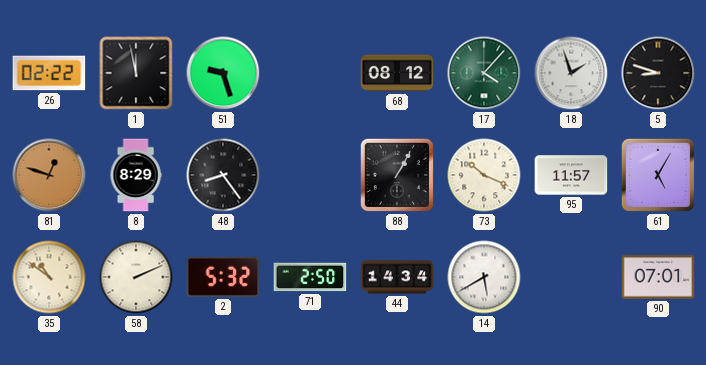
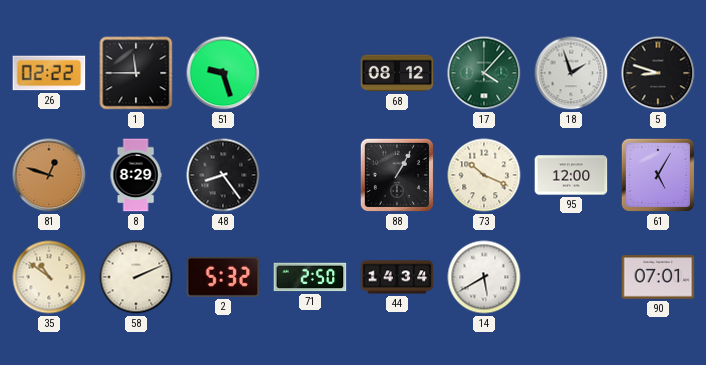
1: 11:58 -> 11:45
95: 11:57 -> 12:00
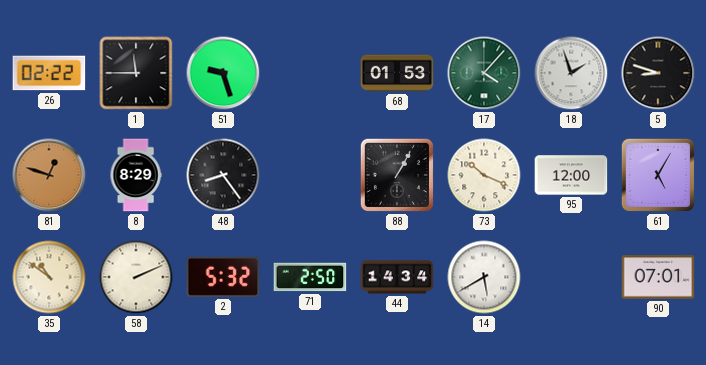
68: 08:12 -> 01:53
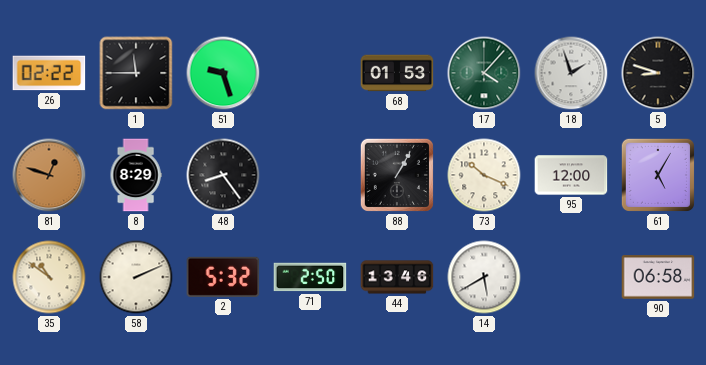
44: 14:34 -> 13:46
90: 07:01 -> 06:58
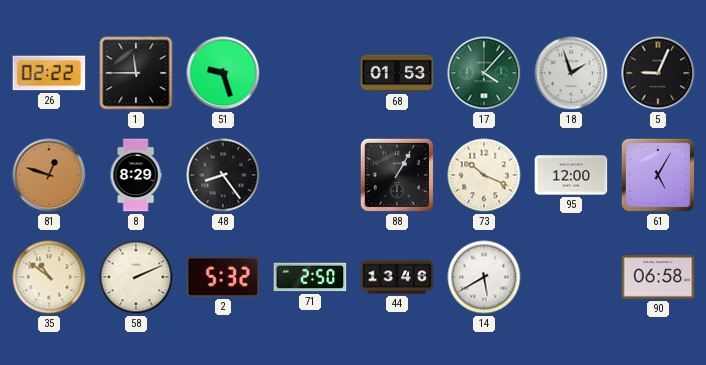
5: 8:48 -> 9:04
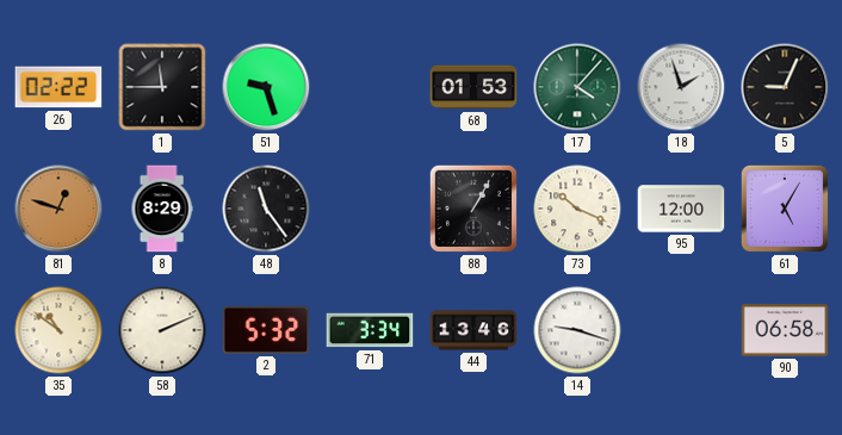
48: 8:24 -> 11:24
71: 2:50 -> 3:34
14: 5:40 -> 9:18
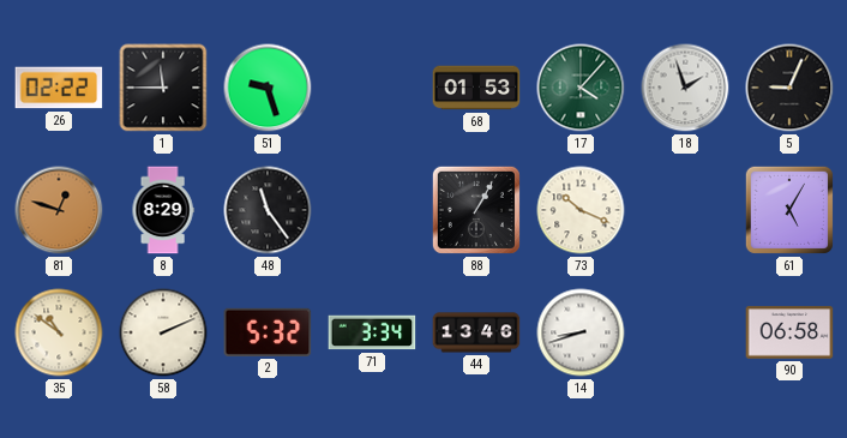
95: 12:00 -> none
14: 9:18 -> 8:42
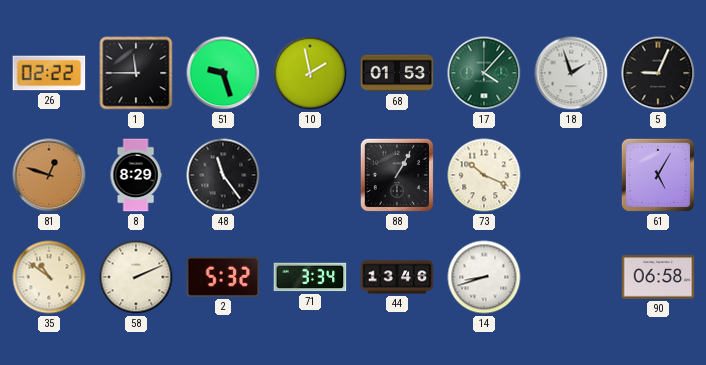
10: none -> 1:58
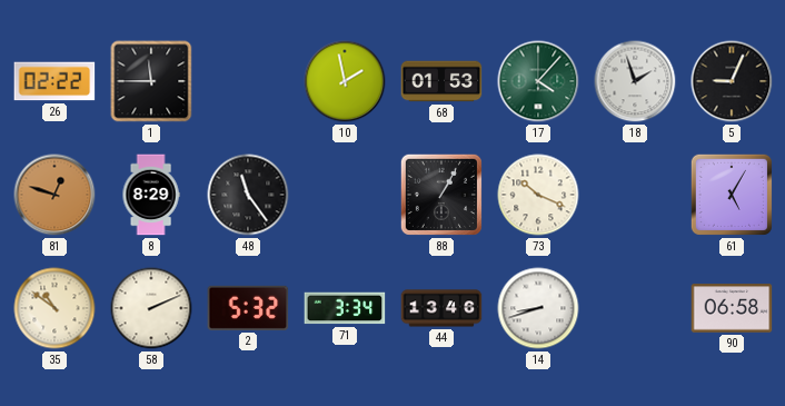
51: 9:27 -> none
